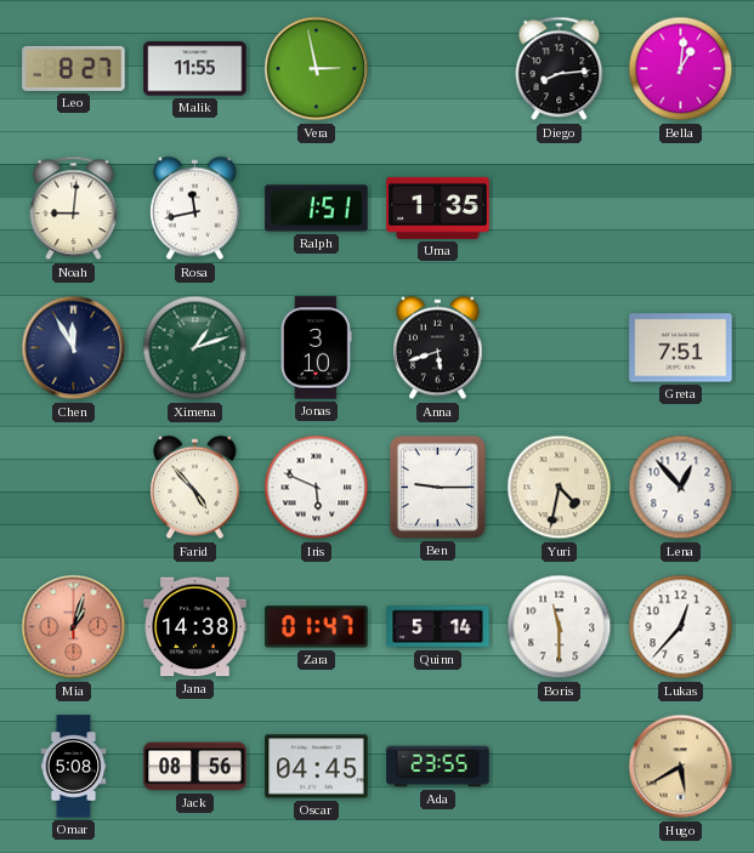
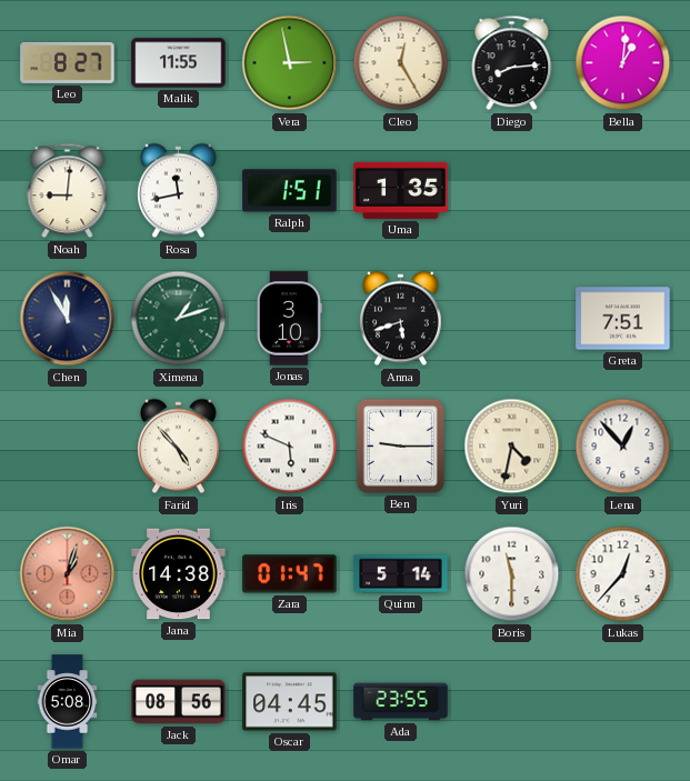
Cleo: none -> 12:25
Hugo: 5:40 -> none
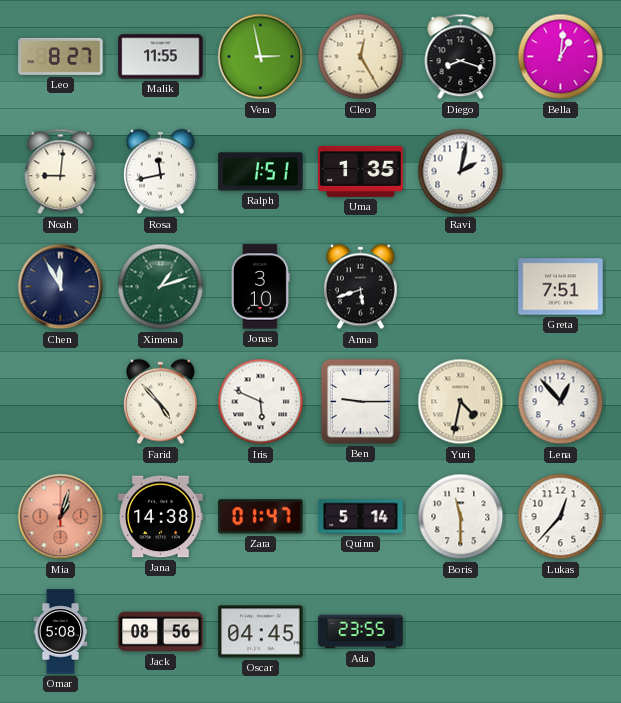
Diego: 8:14 -> 8:18
Ravi: none -> 2:02
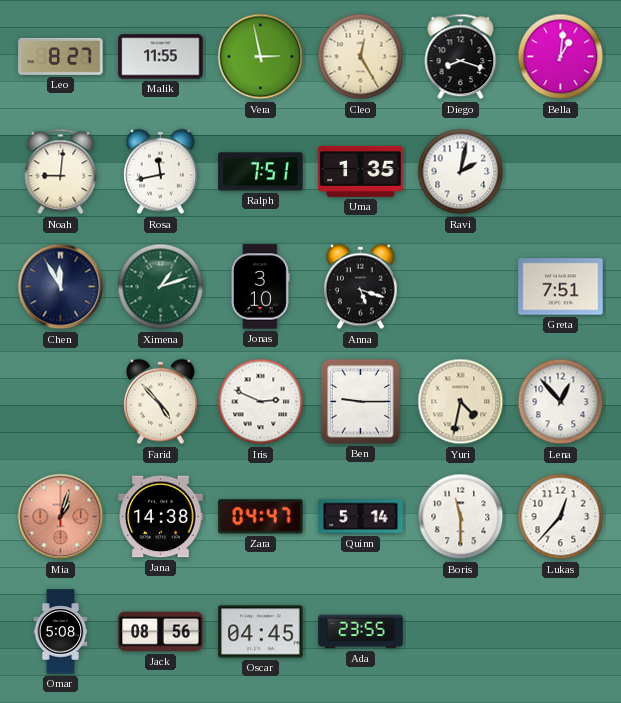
Ralph: 1:51 -> 7:51
Anna: 5:42 -> 5:18
Iris: 5:49 -> 2:49
Zara: 01:47 -> 04:47
